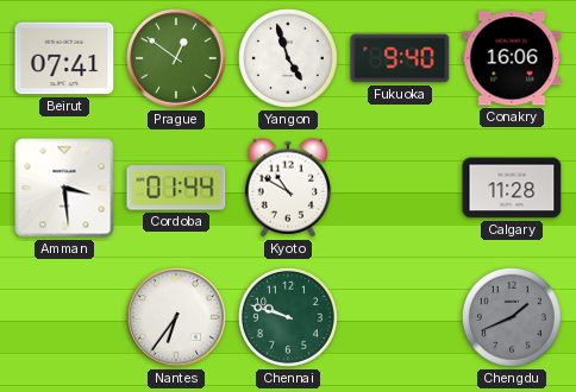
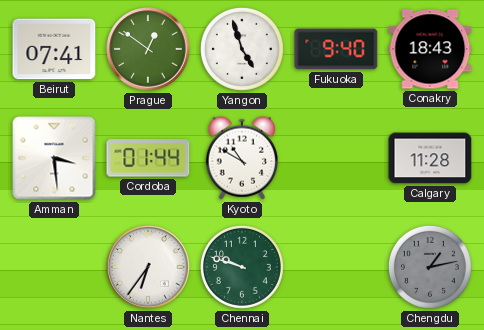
Conakry: 16:06 -> 18:43
Chengdu: 1:41 -> 1:13
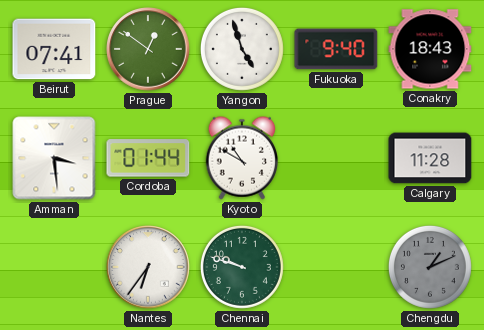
Chengdu: 1:13 -> 1:11
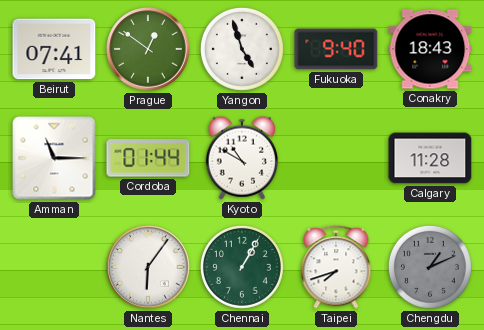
Amman: 3:29 -> 11:15
Nantes: 6:36 -> 6:06
Chennai: 9:48 -> 1:05
Taipei: none -> 7:42
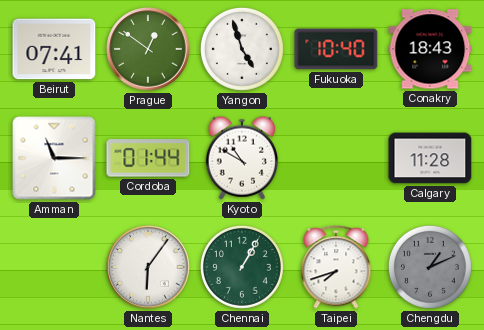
Fukuoka: 9:40 -> 10:40
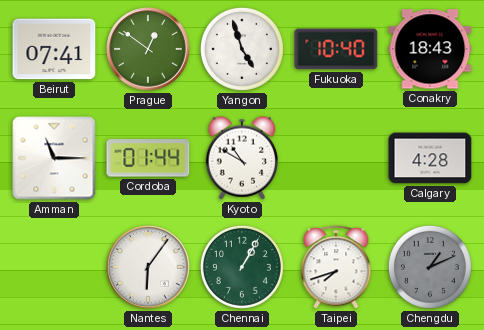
Calgary: 11:28 -> 4:28
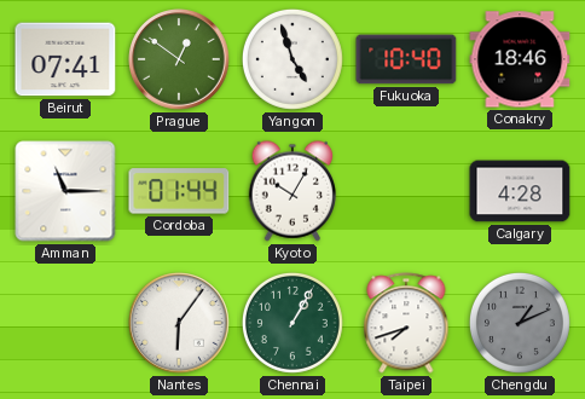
Conakry: 18:43 -> 18:46
Kyoto: 10:50 -> 10:05
